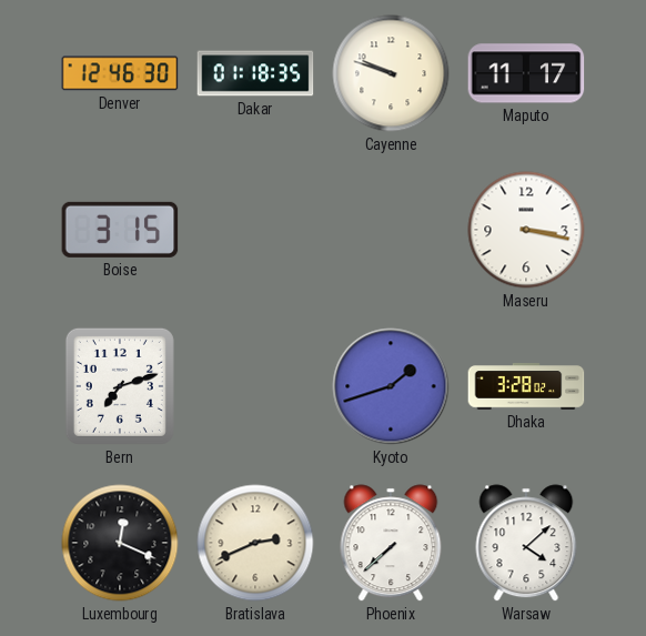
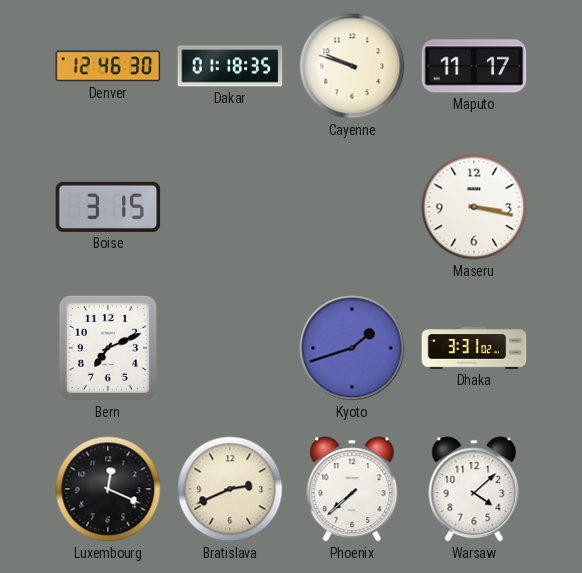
Bern: 7:12 -> 7:11
Dhaka: 3:28 -> 3:31
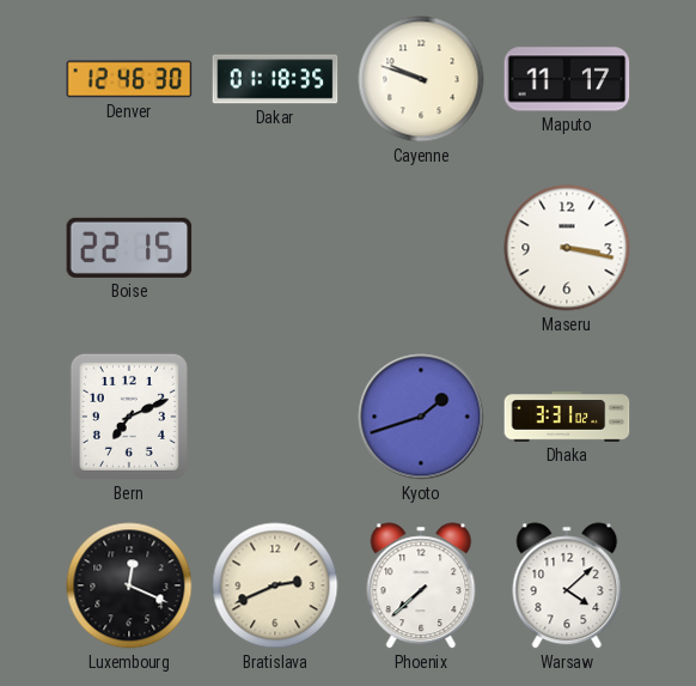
Boise: 3:15 -> 22:15
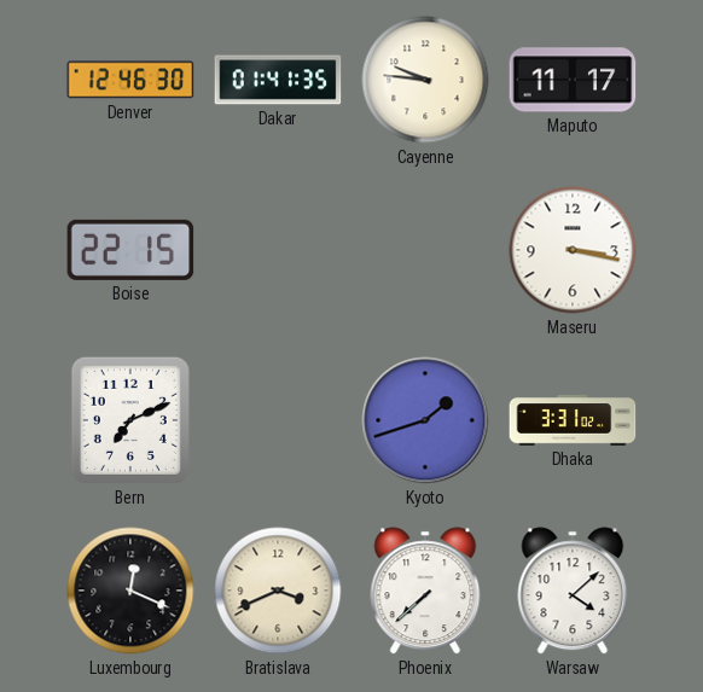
Dakar: 01:18 -> 01:41
Cayenne: 9:48 -> 9:46
Bratislava: 2:41 -> 3:41
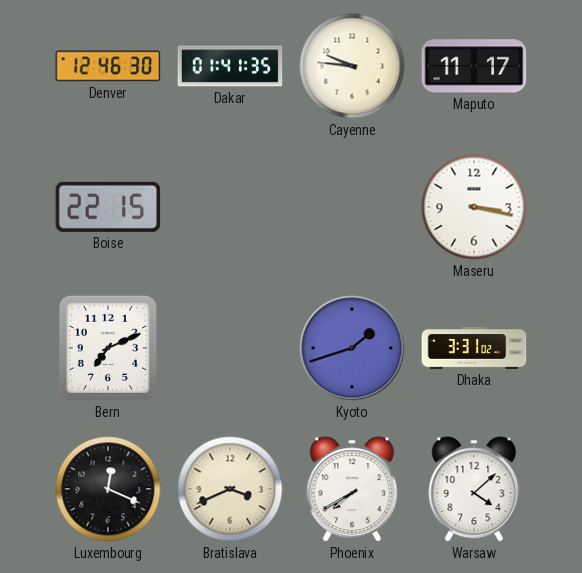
Phoenix: 7:38 -> 7:40
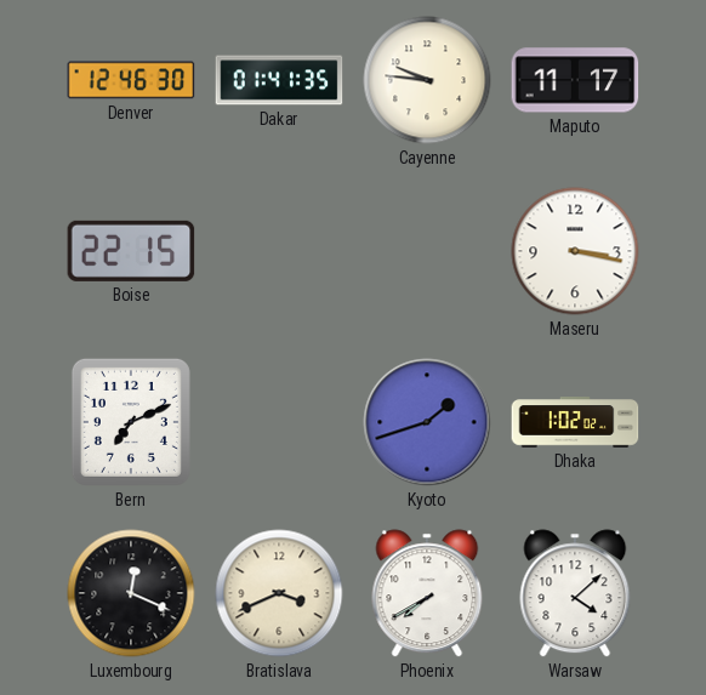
Dhaka: 3:31 -> 1:02
